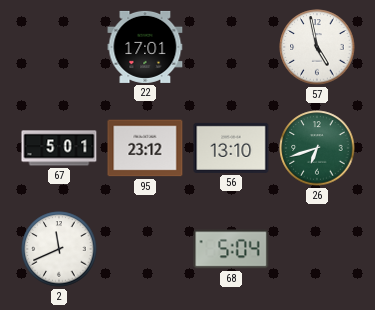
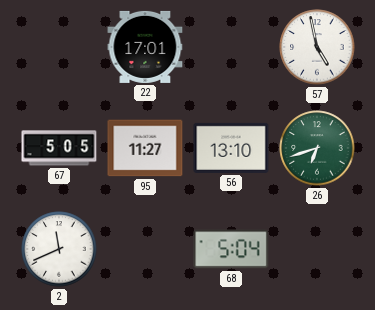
67: 5:01 -> 5:05
95: 23:12 -> 11:27
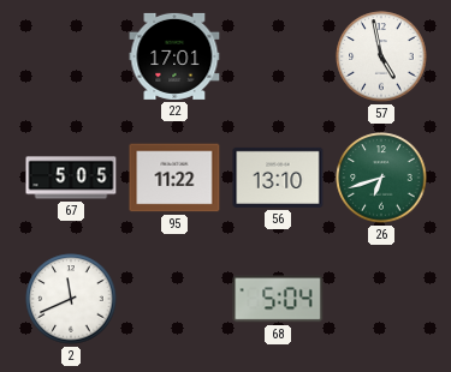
95: 11:27 -> 11:22
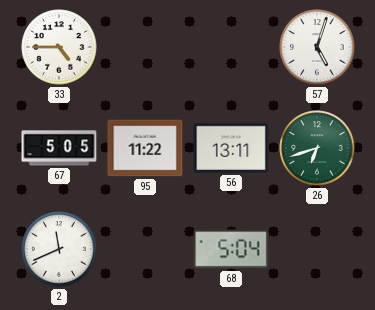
33: none -> 4:45
22: 17:01 -> none
57: 4:58 -> 5:03
56: 13:10 -> 13:11
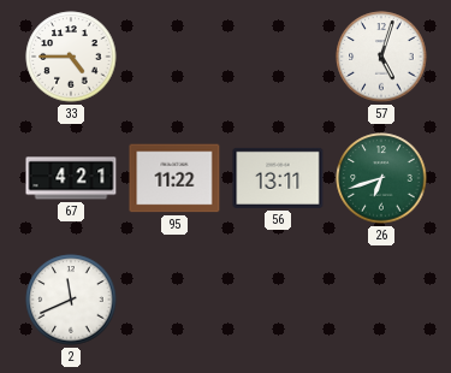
67: 5:05 -> 4:21
68: 5:04 -> none
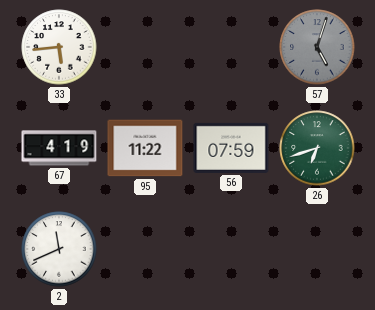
33: 4:45 -> 5:44
57 dial: white -> grey
67: 4:21 -> 4:19
56: 13:11 -> 07:59
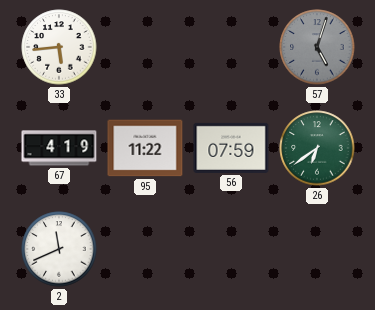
26: 6:42 -> 6:39
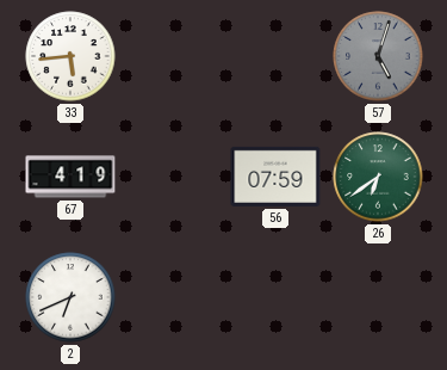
95: 11:22 -> none
2: 11:41 -> 6:41
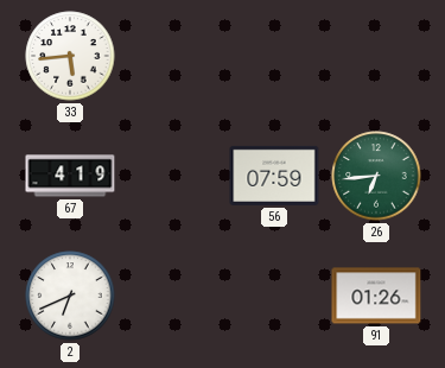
57: 5:03 -> none
26: 6:39 -> 6:44
91: none -> 01:26
